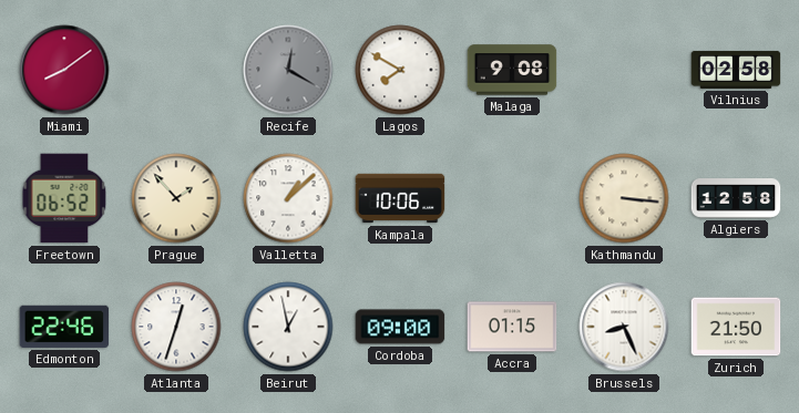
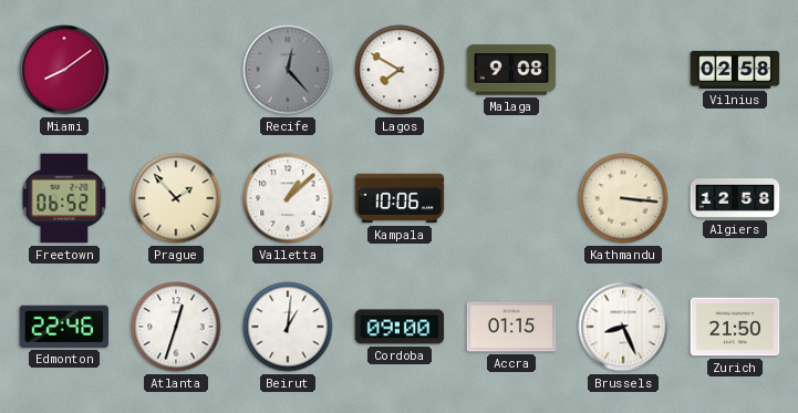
Recife: 12:20 -> 12:23
Beirut: 12:58 -> 1:01
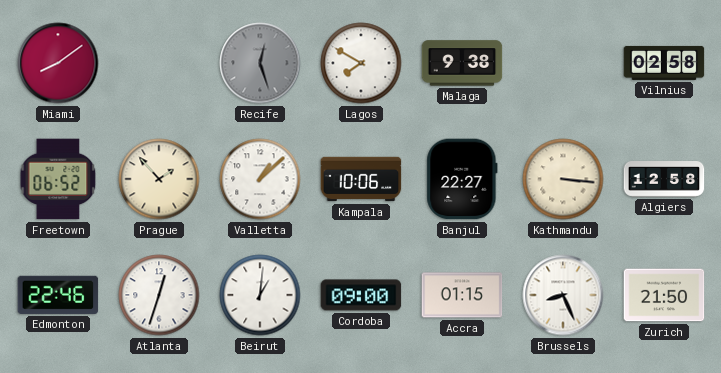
Recife: 12:23 -> 12:27
Malaga: 9:08 -> 9:38
Banjul: none -> 22:27
